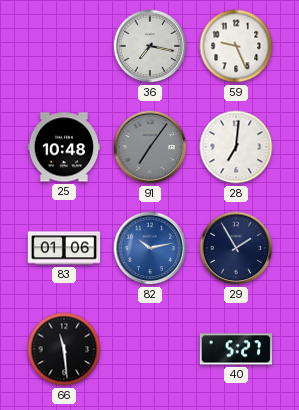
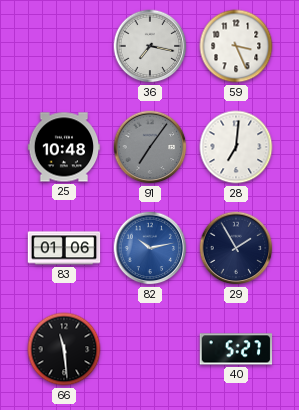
59: 9:26 -> 3:26
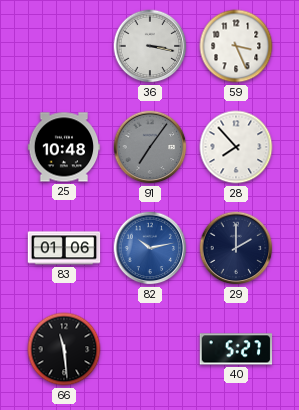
36: 7:17 -> 3:17
28: 7:01 -> 7:53
29: 1:55 -> 2:00
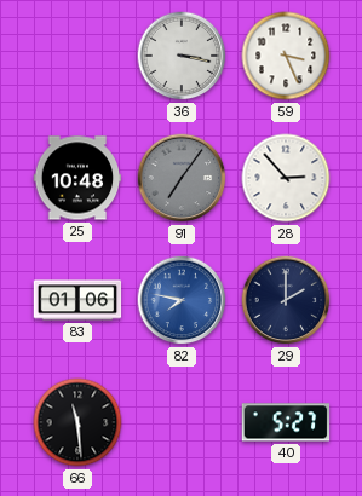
28: 7:53 -> 2:53
82: 10:13 -> 7:47
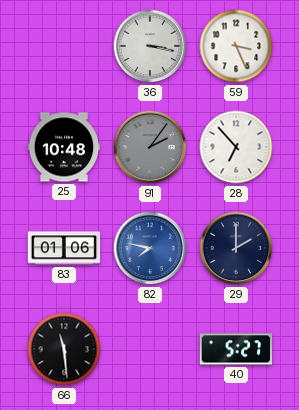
91: 7:06 -> 2:06
28: 2:53 -> 6:53
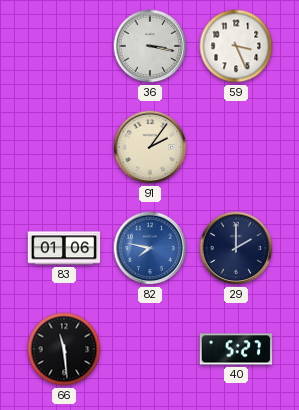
25: 10:48 -> none
91 dial: grey -> cream
28: 6:53 -> none
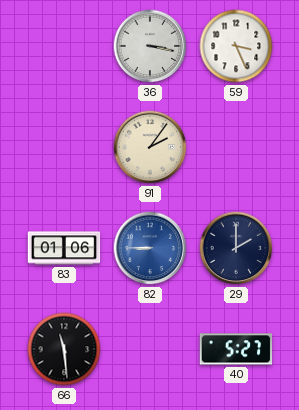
82: 7:47 -> 8:45
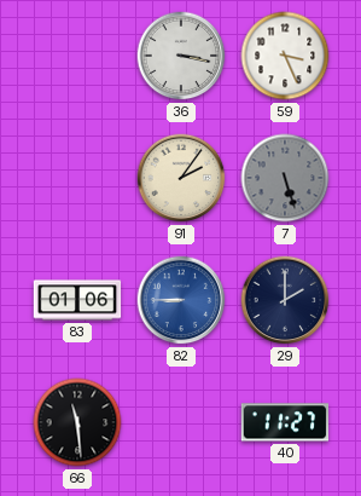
7: none -> 5:27
40: 5:27 -> 11:27
